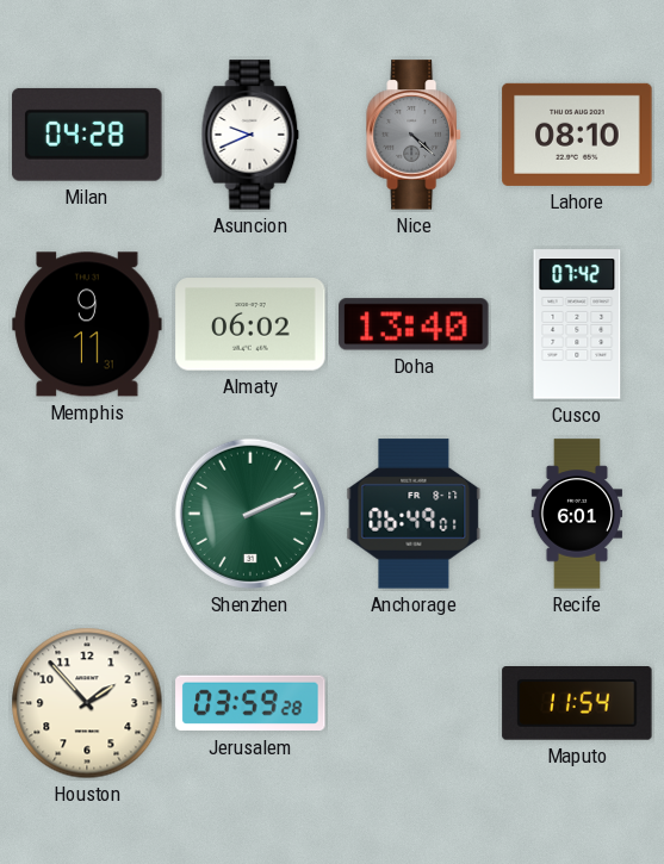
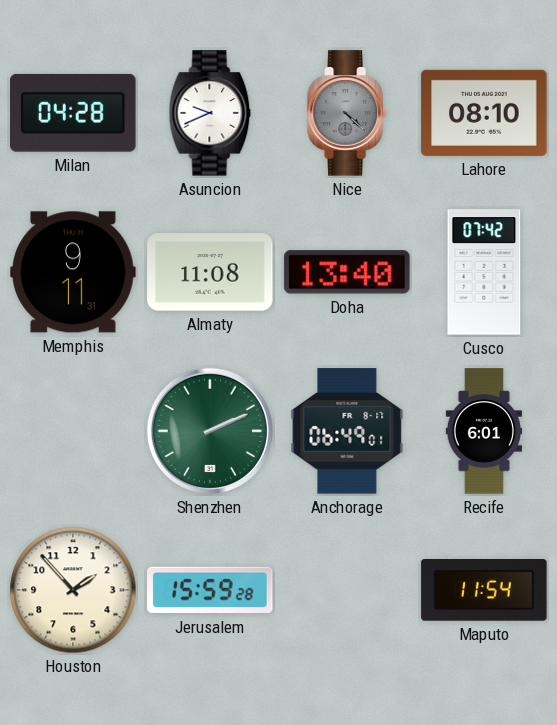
Almaty: 06:02 -> 11:08
Jerusalem: 03:59 -> 15:59
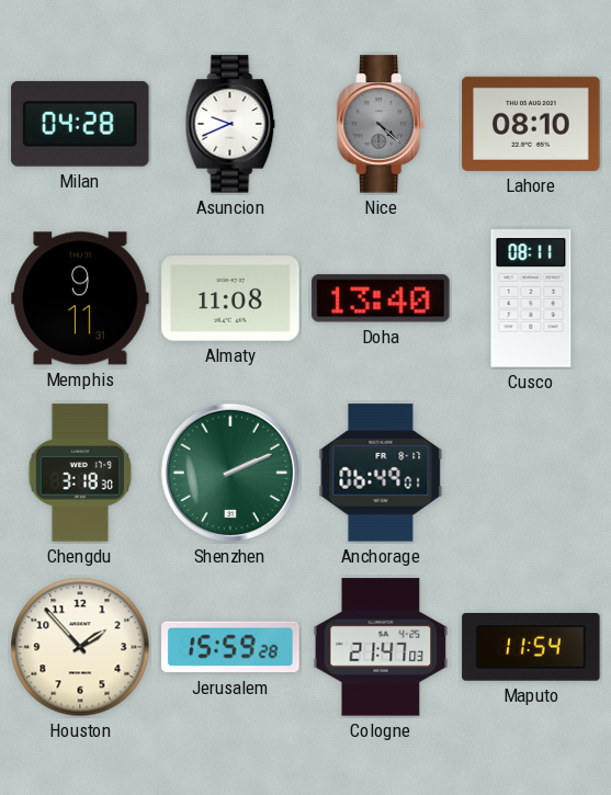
Cusco: 07:42 -> 08:11
Chengdu: none -> 3:18
Recife: 6:01 -> none
Cologne: none -> 21:47
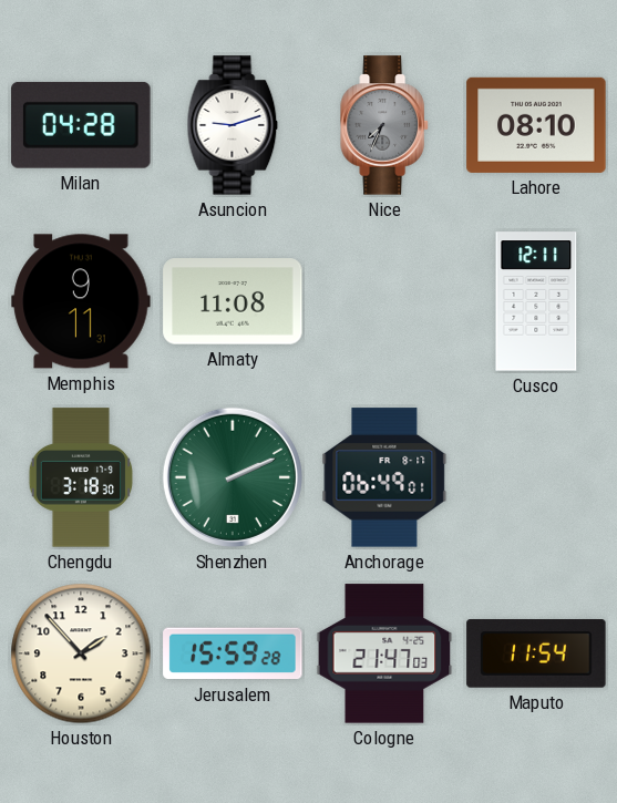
Asuncion: 9:41 -> 9:12
Nice: 4:22 -> 7:34
Doha: 13:40 -> none
Cusco: 08:11 -> 12:11
